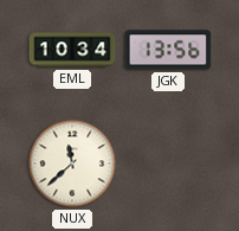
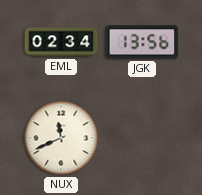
EML: 10:34 -> 02:34
NUX: 11:38 -> 11:41
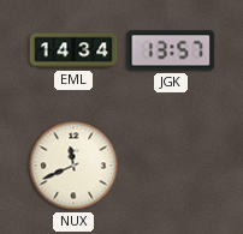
EML: 02:34 -> 14:34
JGK: 13:56 -> 13:57
